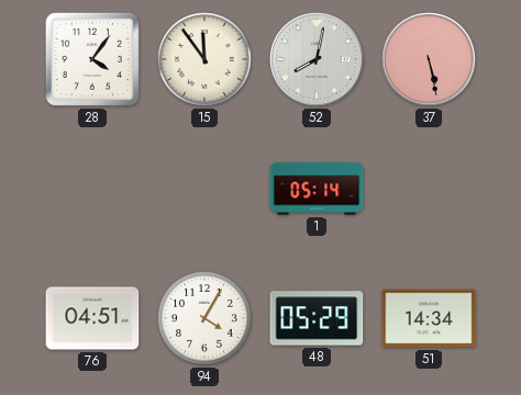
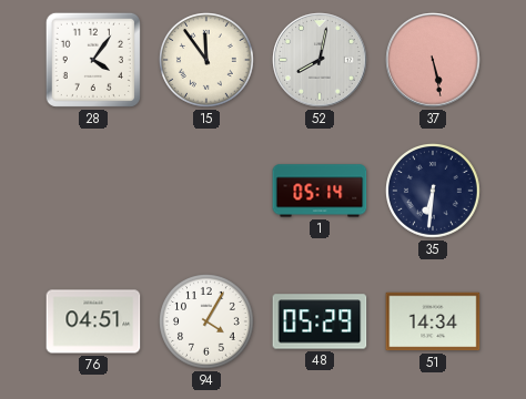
35: none -> 6:31
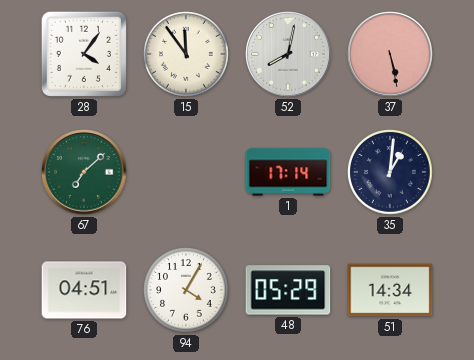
67: none -> 7:08
1: 05:14 -> 17:14
35: 6:31 -> 1:01
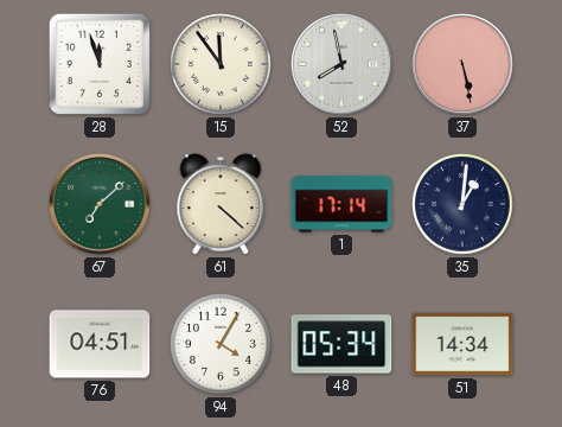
28: 4:06 -> 11:57
52: 8:02 -> 7:58
61: none -> 4:22
48: 05:29 -> 05:34
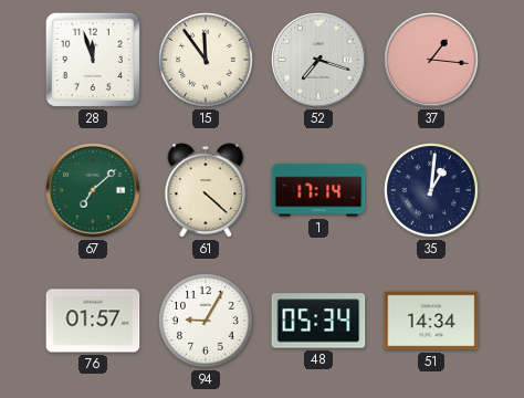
52: 7:58 -> 7:18
37: 5:28 -> 1:16
76: 04:51 -> 01:57
94: 4:05 -> 9:05
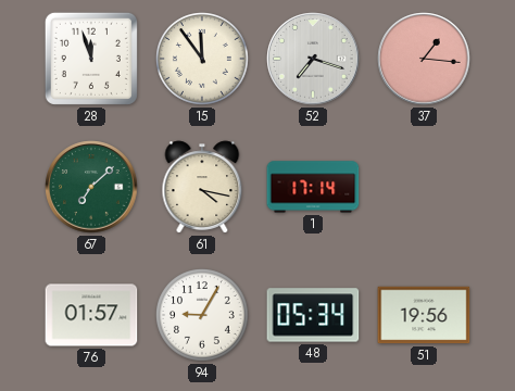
61: 4:22 -> 4:17
35: 1:01 -> none
51: 14:34 -> 19:56
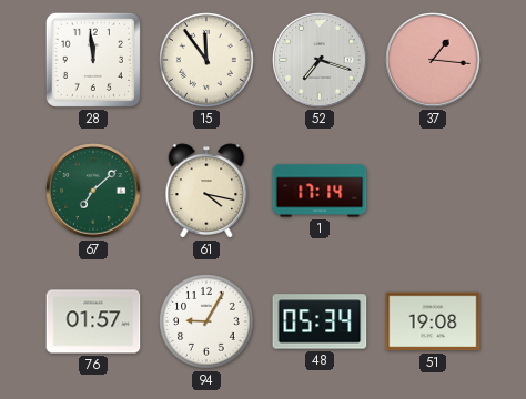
28: 11:57 -> 11:59
51: 19:56 -> 19:08
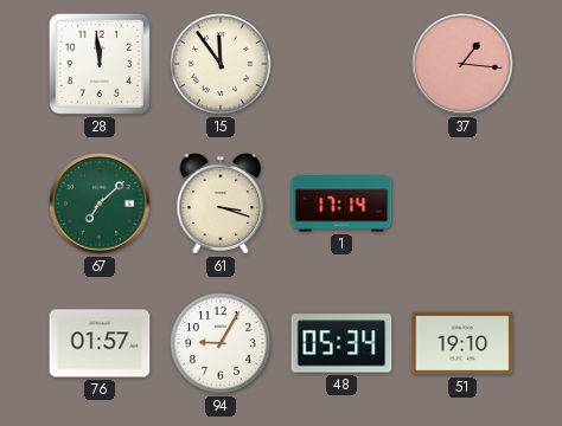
52: 7:18 -> none
61: 4:17 -> 3:18
51: 19:08 -> 19:10
